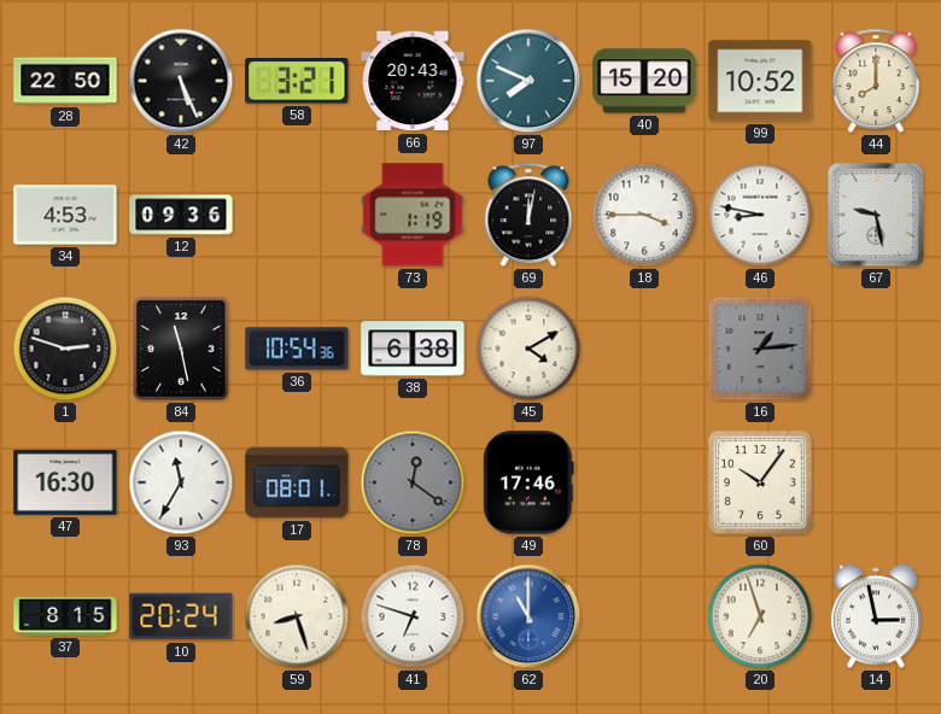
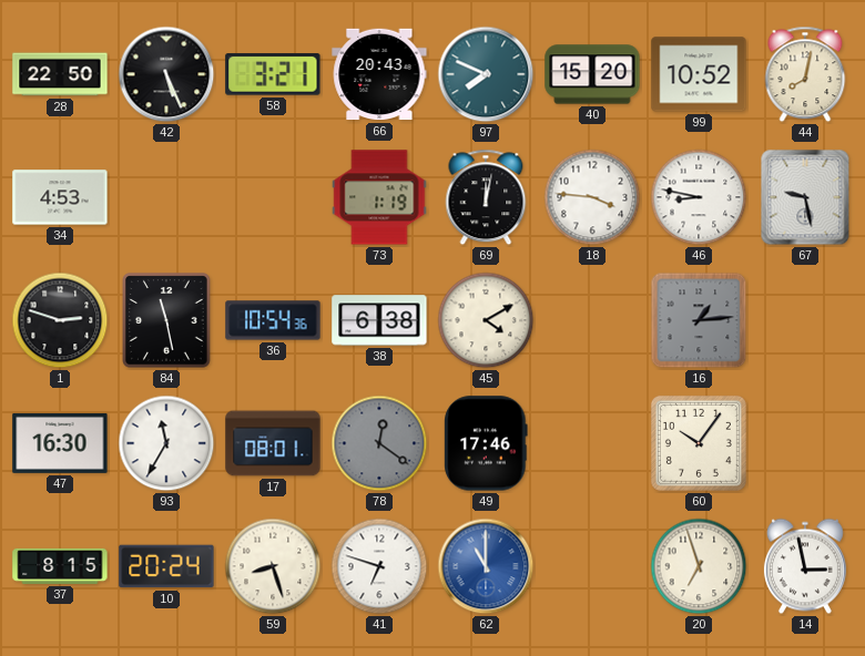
44: 8:00 -> 8:02
12: 09:36 -> none
18: 3:45 -> 3:46
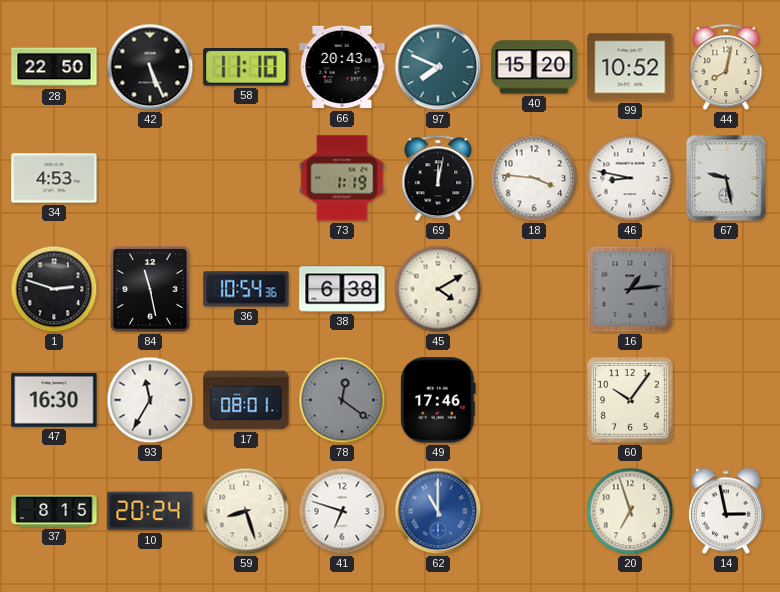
58: 3:21 -> 11:10
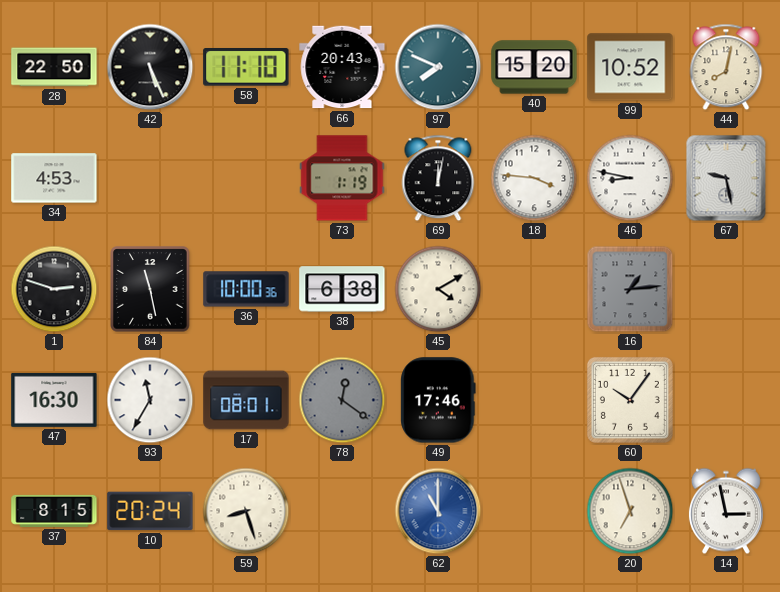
36: 10:54 -> 10:00
41: 6:48 -> none
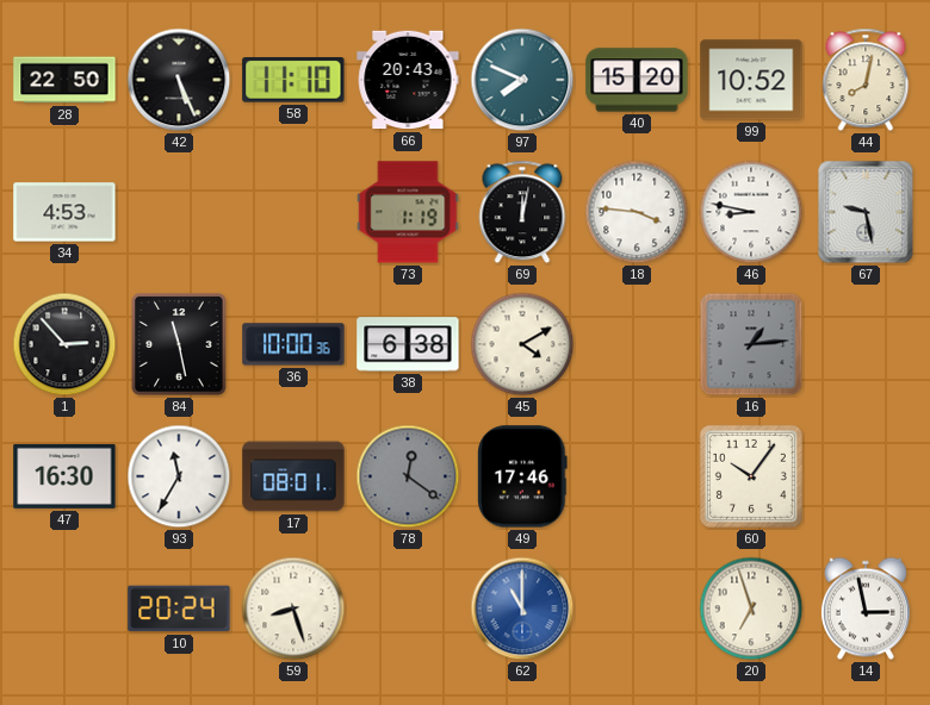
1: 2:48 -> 2:53
37: 8:15 -> none
